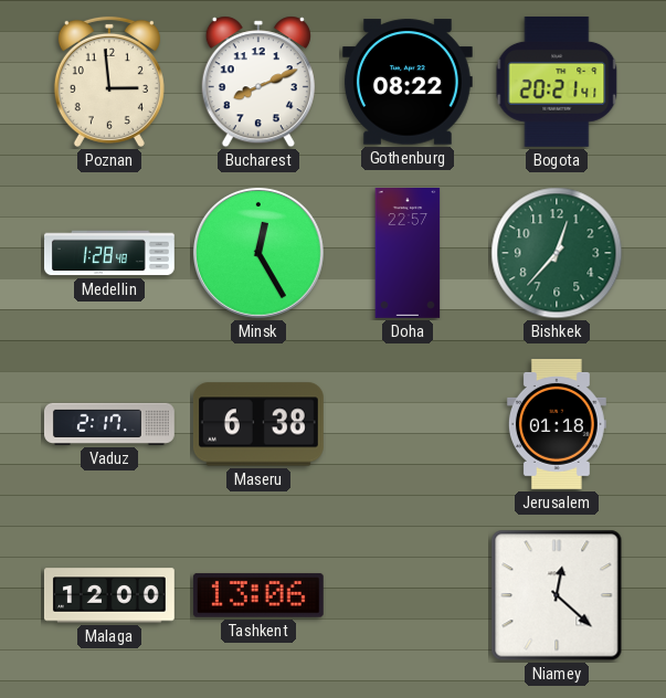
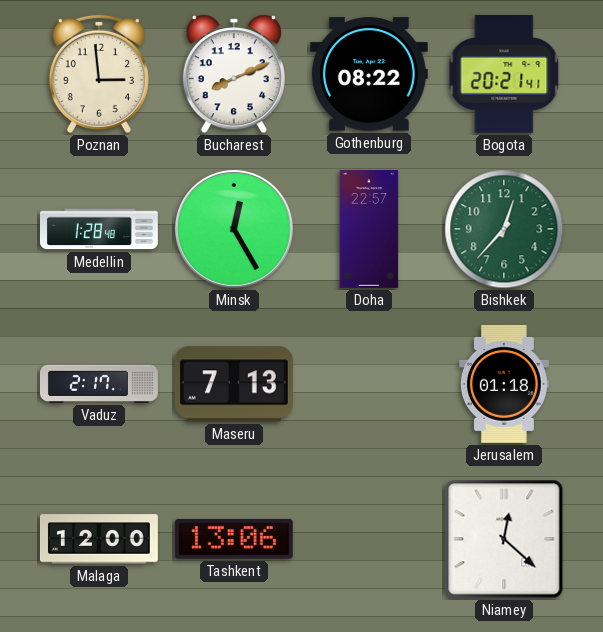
Maseru: 6:38 -> 7:13
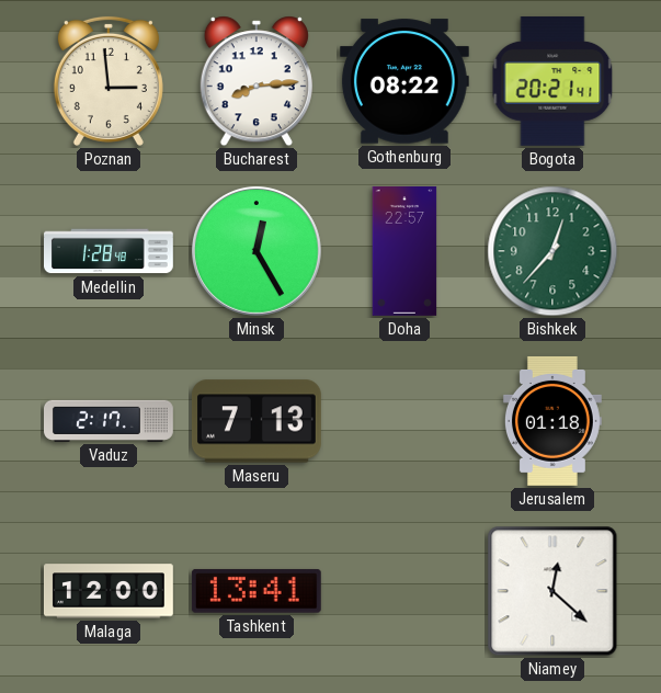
Bucharest: 8:11 -> 8:14
Tashkent: 13:06 -> 13:41
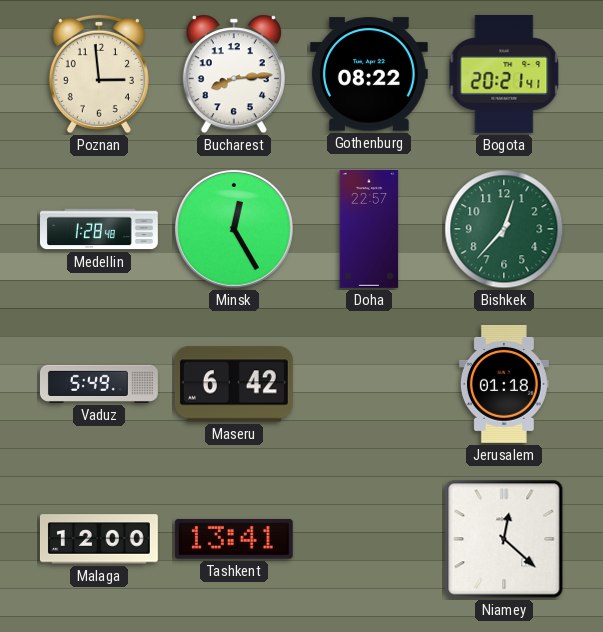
Vaduz: 2:17 -> 5:49
Maseru: 7:13 -> 6:42
